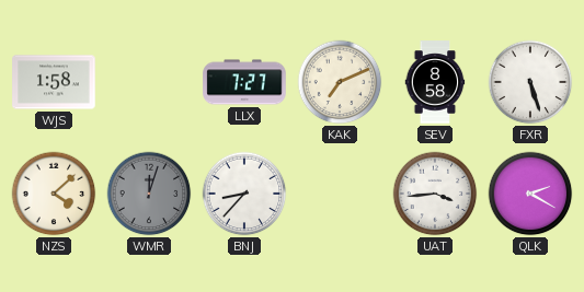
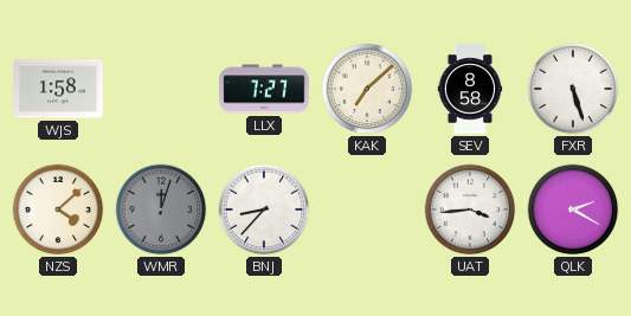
KAK: 7:11 -> 7:08
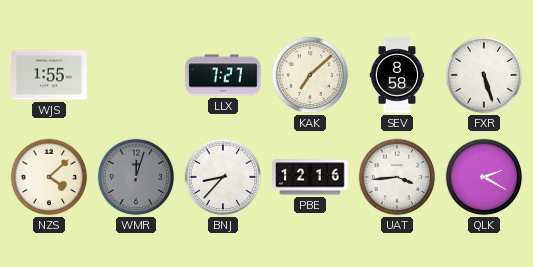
WJS: 1:58 -> 1:55
PBE: none -> 12:16
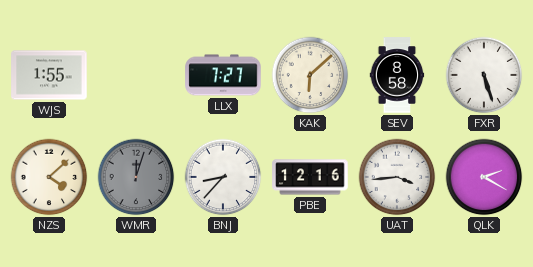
KAK: 7:08 -> 6:08
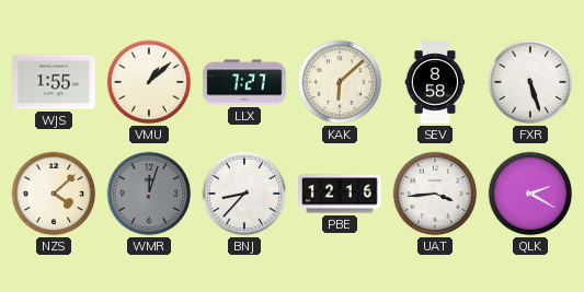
VMU: none -> 1:08
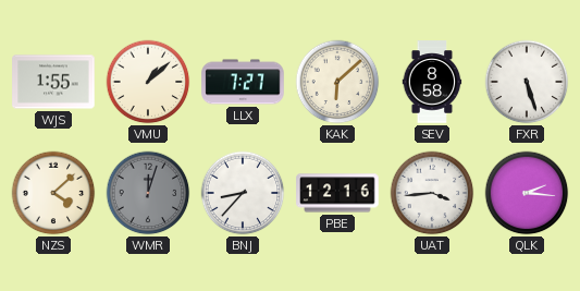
QLK: 2:20 -> 2:16
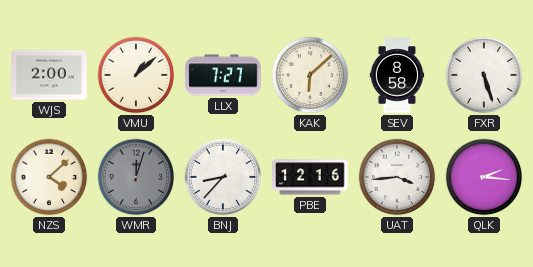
WJS: 1:55 -> 2:00
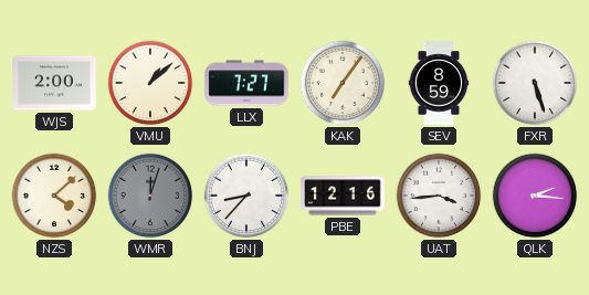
KAK: 6:08 -> 7:06
SEV: 8:58 -> 8:59
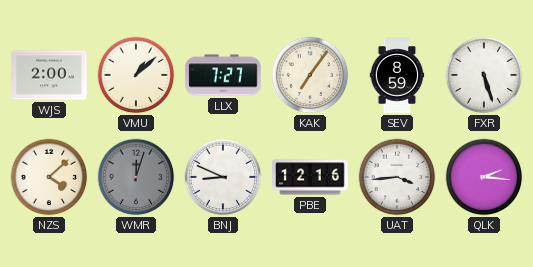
BNJ: 8:37 -> 8:49
